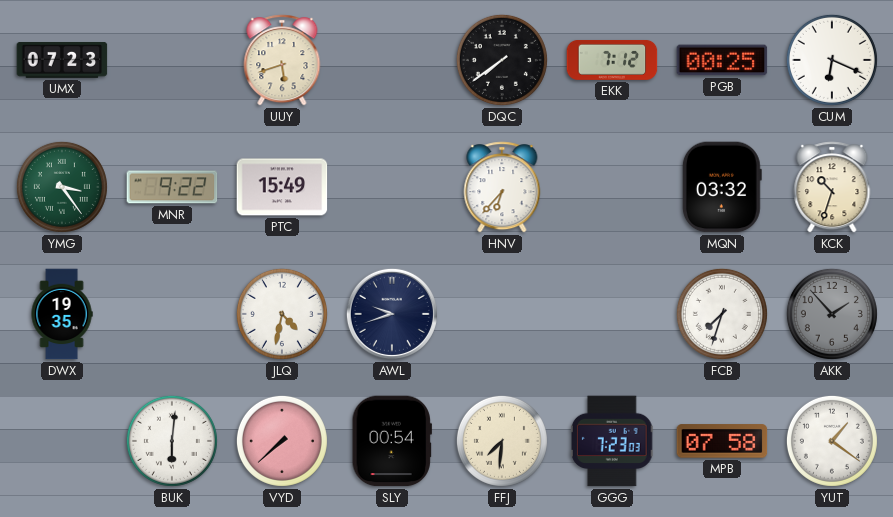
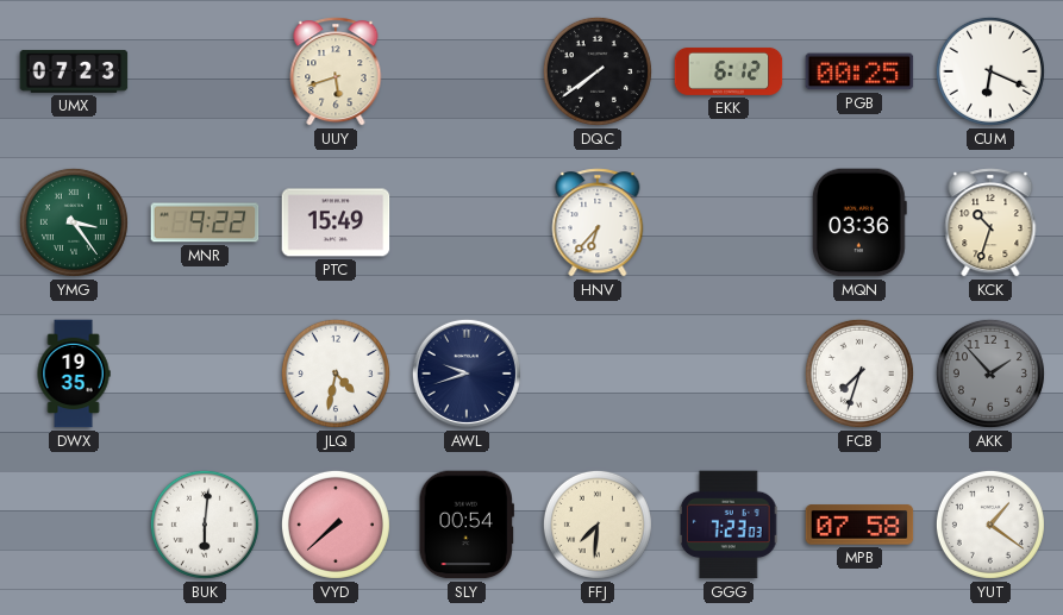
EKK: 7:12 -> 6:12
MQN: 03:32 -> 03:36
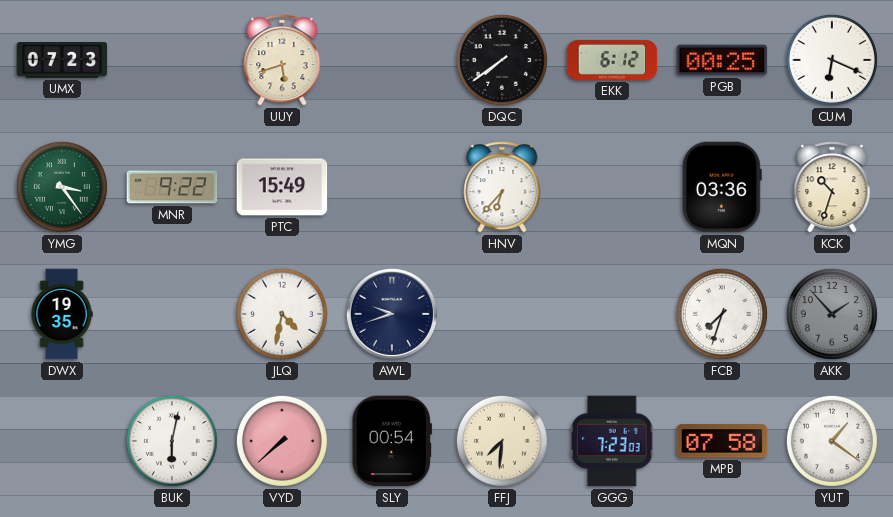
BUK: 6:01 -> 6:02
